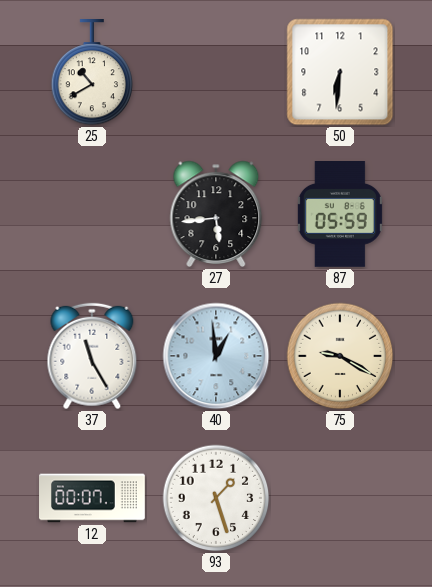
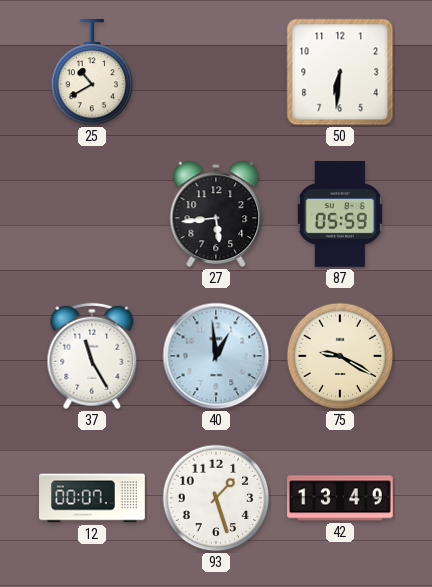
42: none -> 13:49
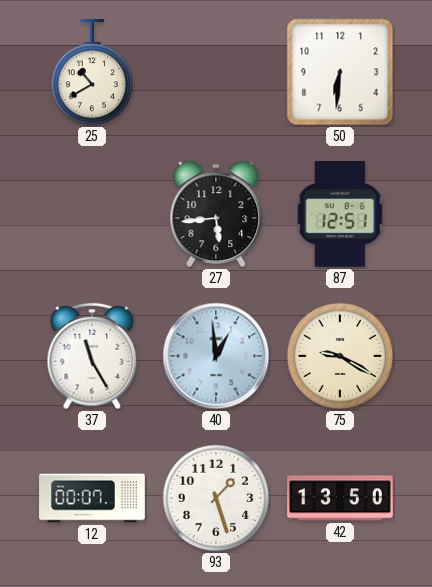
87: 05:59 -> 12:51
42: 13:49 -> 13:50
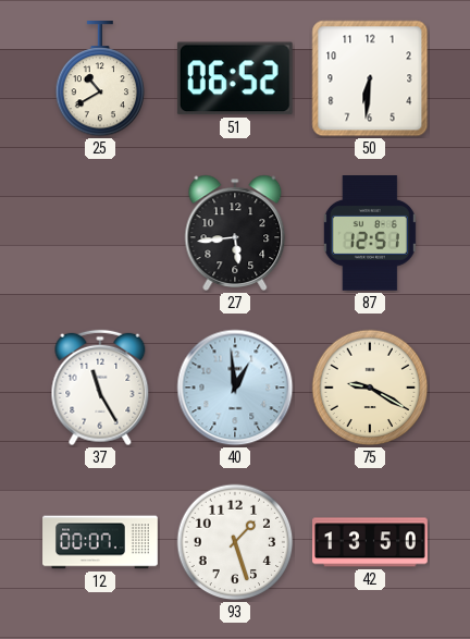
51: none -> 06:52
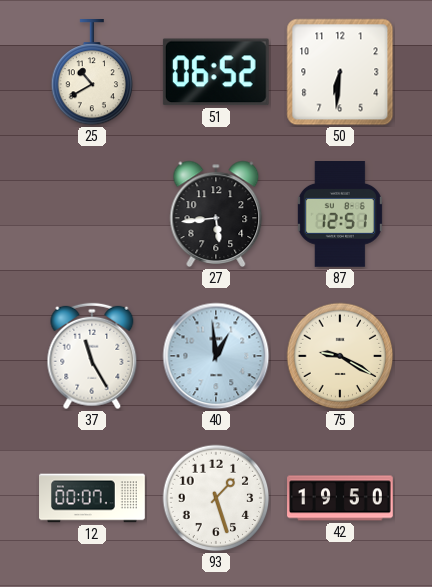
42: 13:50 -> 19:50
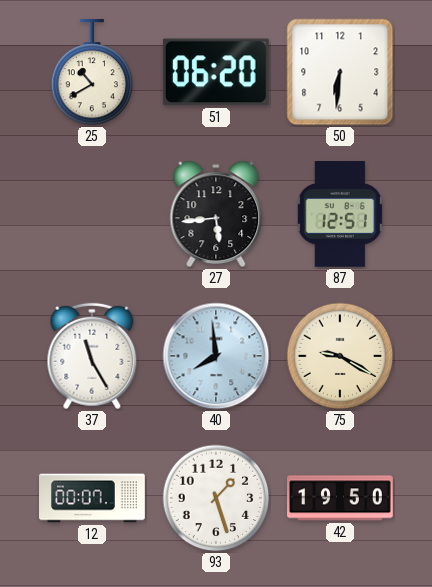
51: 06:52 -> 06:20
40: 12:59 -> 7:59
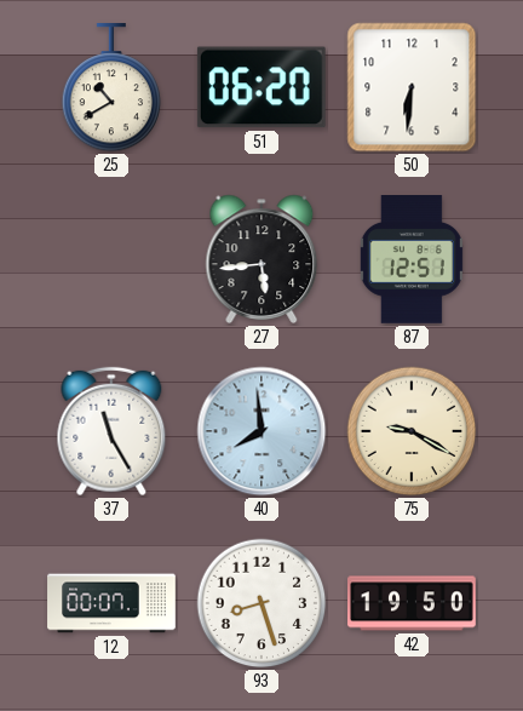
93: 1:27 -> 8:27
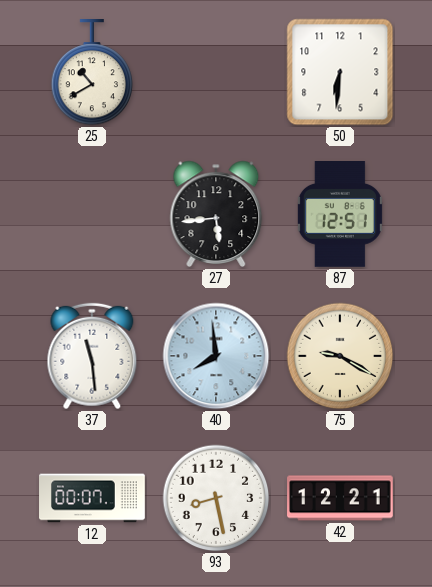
51: 06:20 -> none
37: 11:25 -> 11:29
93: 8:27 -> 8:28
42: 19:50 -> 12:21
